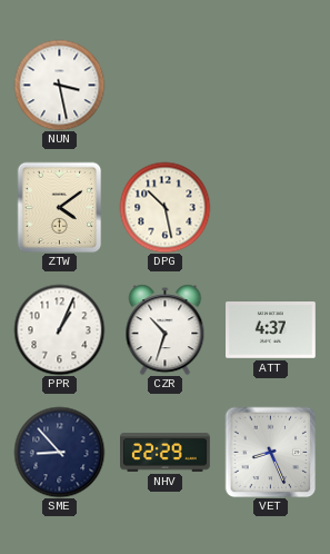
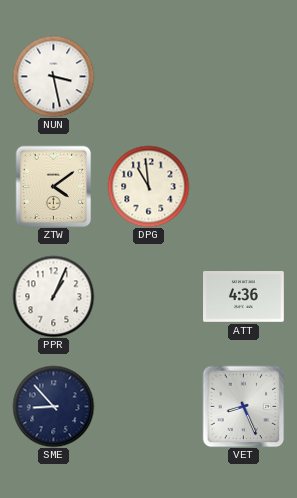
DPG: 10:28 -> 10:59
CZR: 10:33 -> none
ATT: 4:37 -> 4:36
NHV: 22:29 -> none
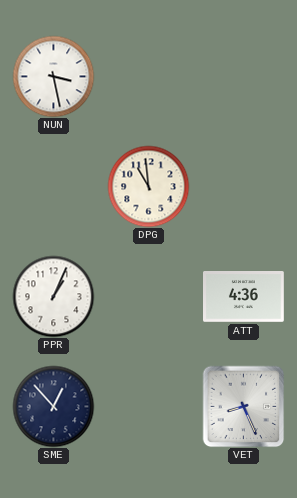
ZTW: 4:09 -> none
SME: 8:53 -> 12:53
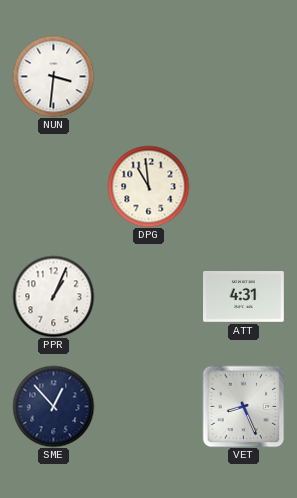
NUN: 3:28 -> 3:31
ATT: 4:36 -> 4:31
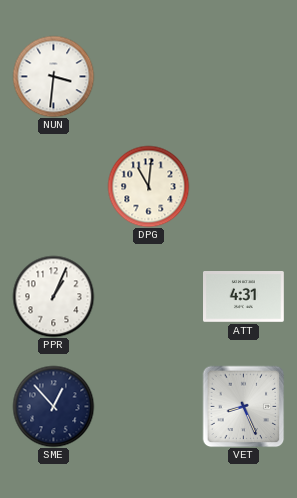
DPG: 10:59 -> 11:01
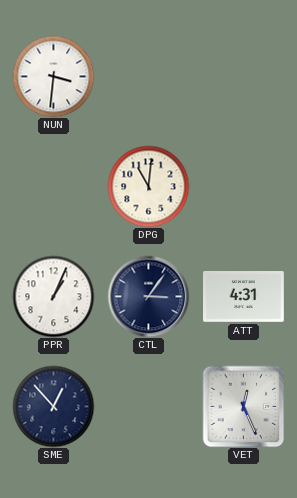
CTL: none -> 3:06
VET: 8:26 -> 12:26
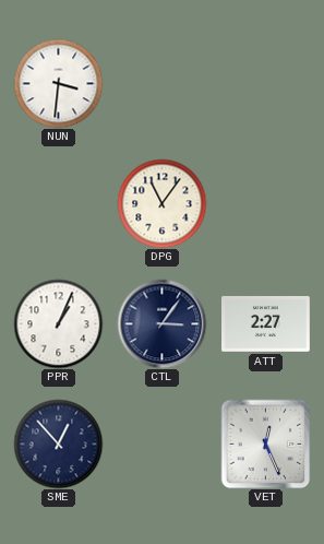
DPG: 11:01 -> 11:06
ATT: 4:31 -> 2:27
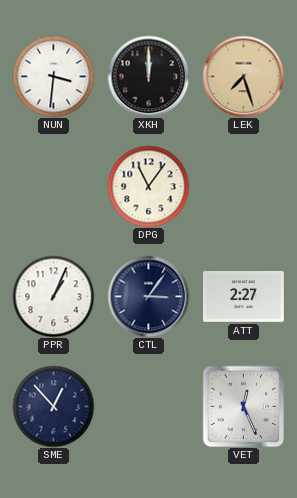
XKH: none -> 12:00
LEK: none -> 7:27
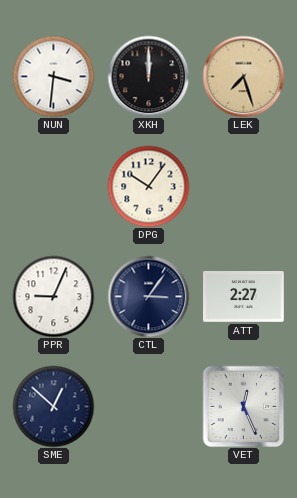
DPG: 11:06 -> 10:06
PPR: 1:04 -> 9:04
SME: 12:53 -> 12:52
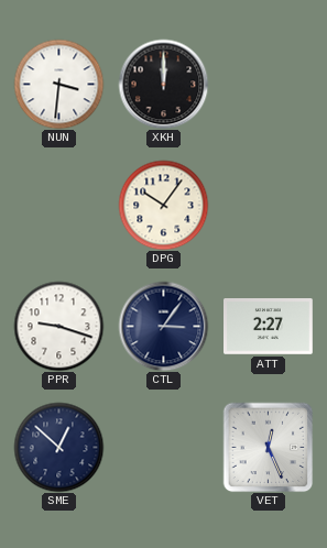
LEK: 7:27 -> none
PPR: 9:04 -> 9:18
